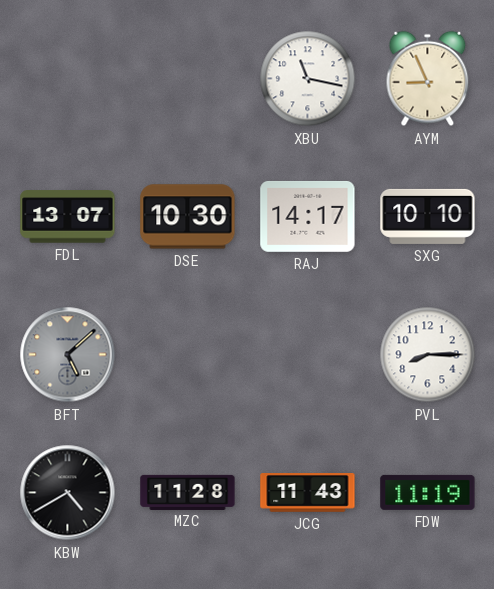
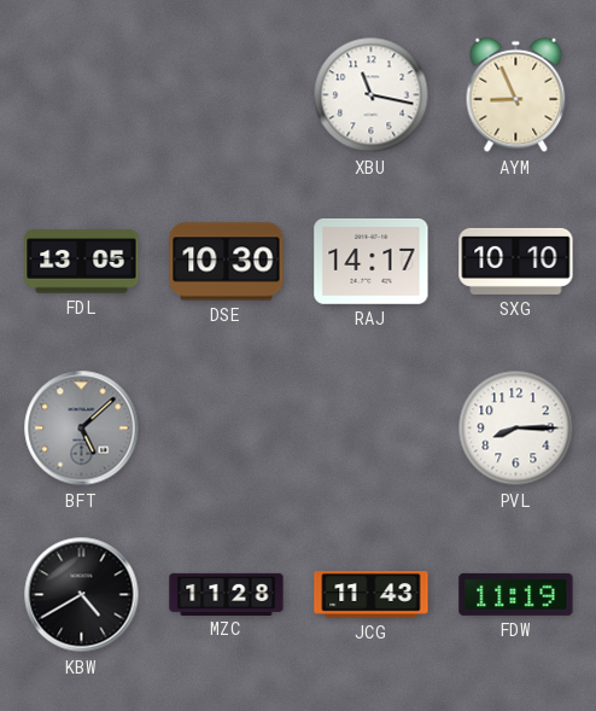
FDL: 13:07 -> 13:05
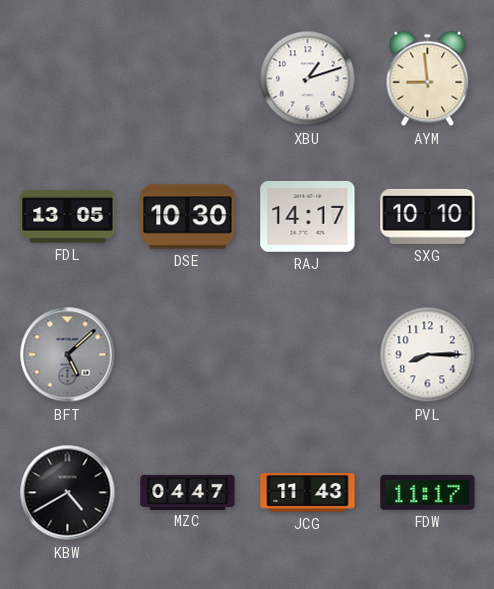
XBU: 11:17 -> 1:12
AYM: 8:56 -> 8:59
MZC: 11:28 -> 04:47
FDW: 11:19 -> 11:17
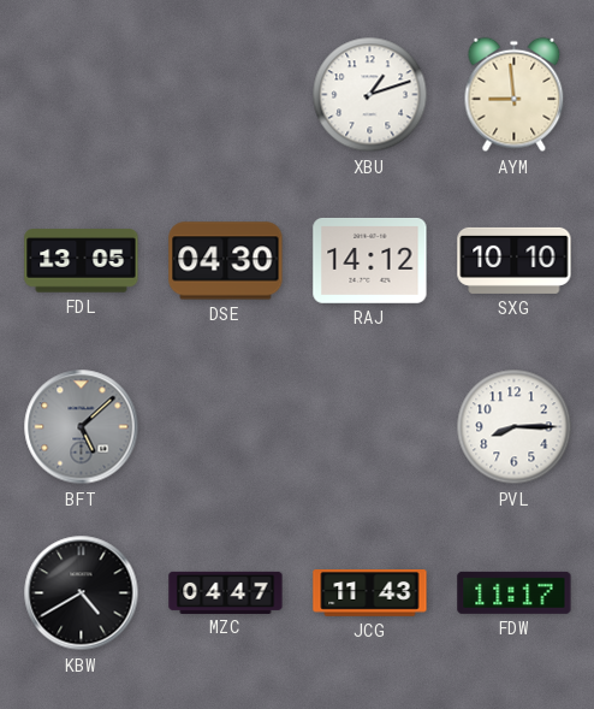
DSE: 10:30 -> 04:30
RAJ: 14:17 -> 14:12
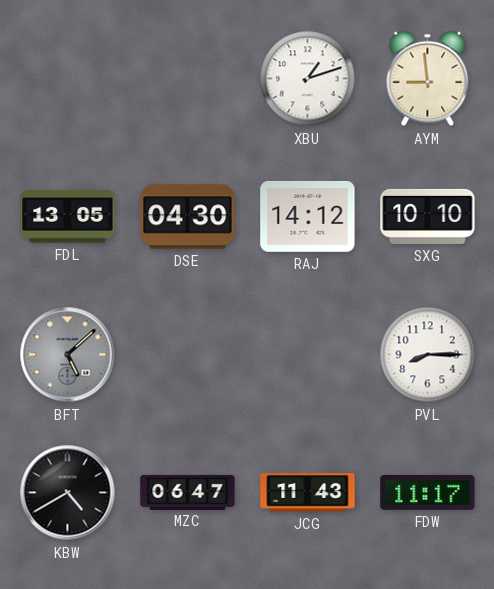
MZC: 04:47 -> 06:47
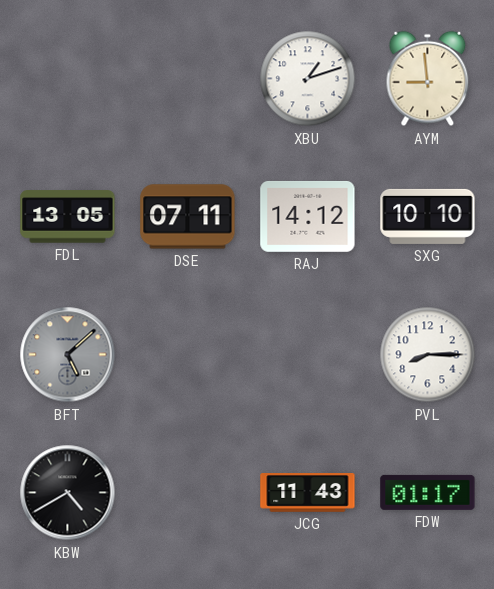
DSE: 04:30 -> 07:11
MZC: 06:47 -> none
FDW: 11:17 -> 01:17
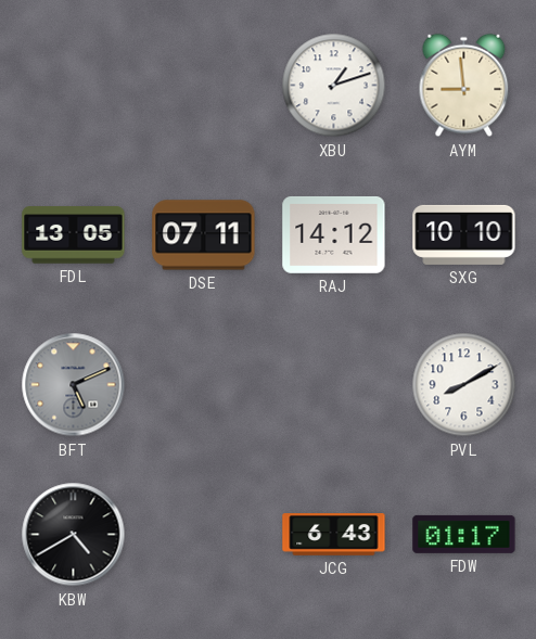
BFT: 5:08 -> 5:11
PVL: 8:15 -> 8:10
JCG: 11:43 -> 6:43
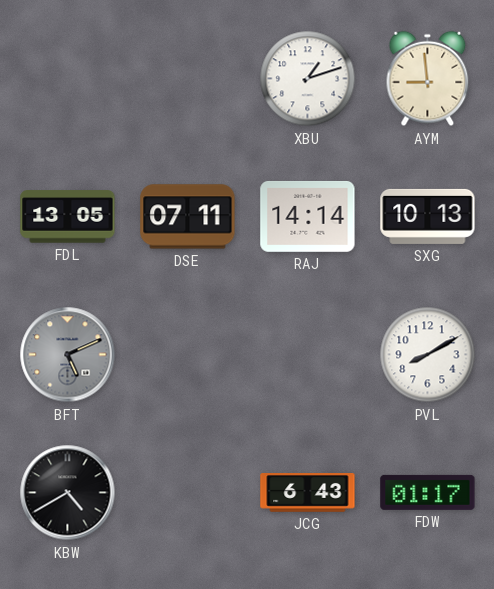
RAJ: 14:12 -> 14:14
SXG: 10:10 -> 10:13
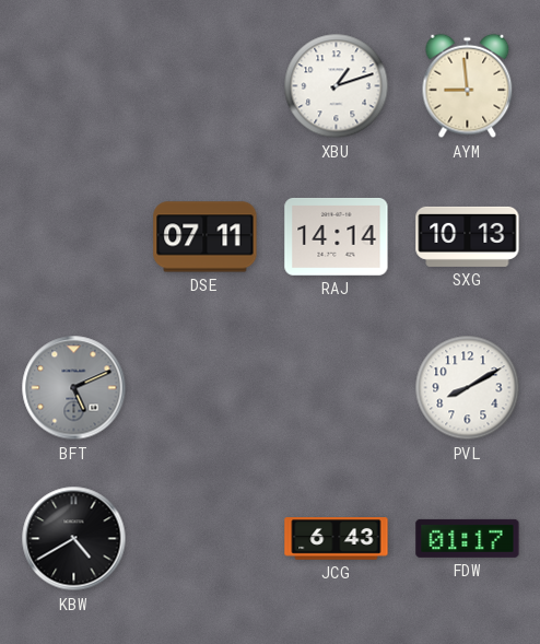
FDL: 13:05 -> none
